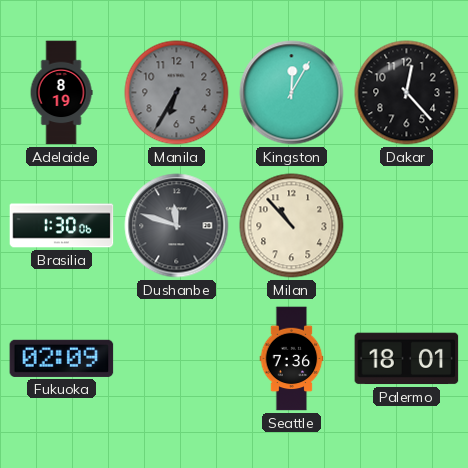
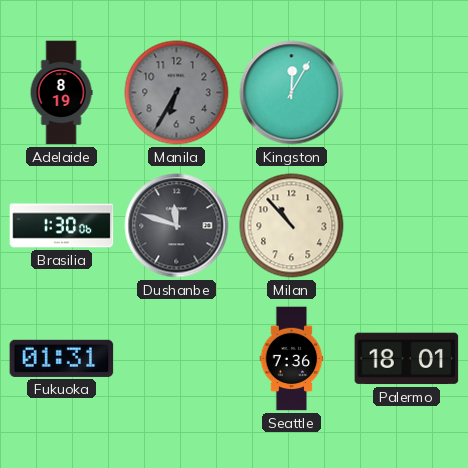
Dakar: 12:23 -> none
Fukuoka: 02:09 -> 01:31
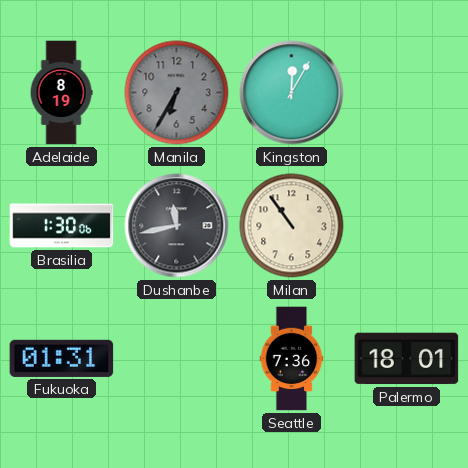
Dushanbe: 11:48 -> 11:43
Milan: 10:53 -> 10:54
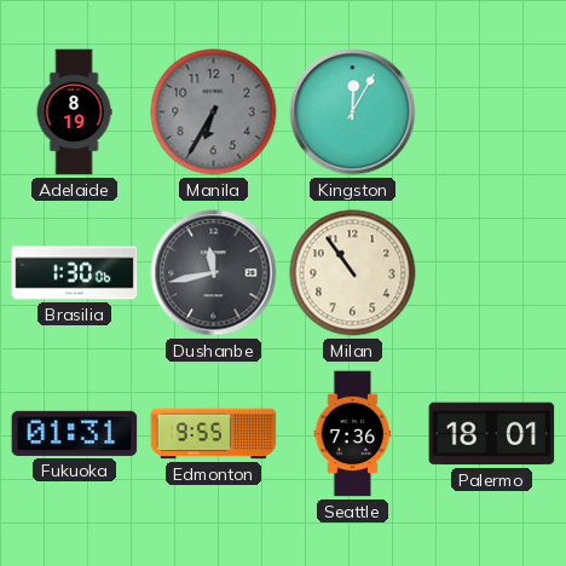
Edmonton: none -> 9:55
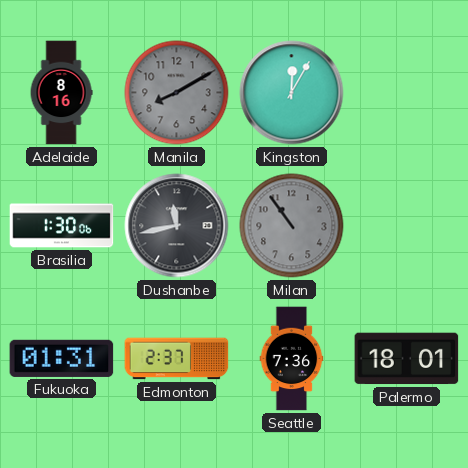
Adelaide: 8:19 -> 8:16
Manila: 6:35 -> 8:10
Milan dial: cream -> grey
Edmonton: 9:55 -> 2:37
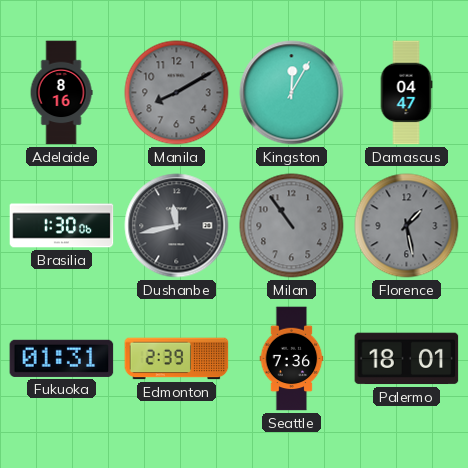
Damascus: none -> 04:47
Florence: none -> 1:28
Edmonton: 2:37 -> 2:39
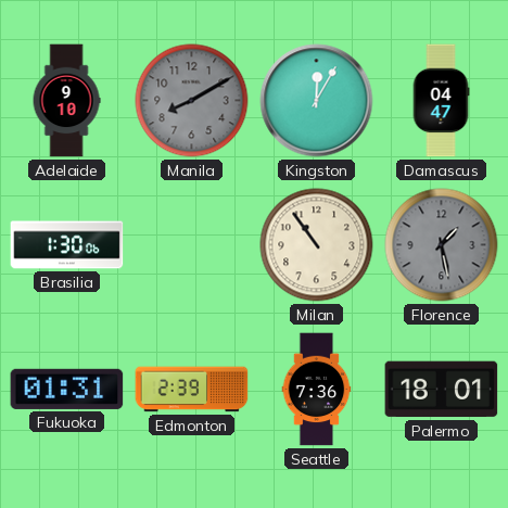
Adelaide: 8:16 -> 9:10
Dushanbe: 11:43 -> none
Milan dial: grey -> cream
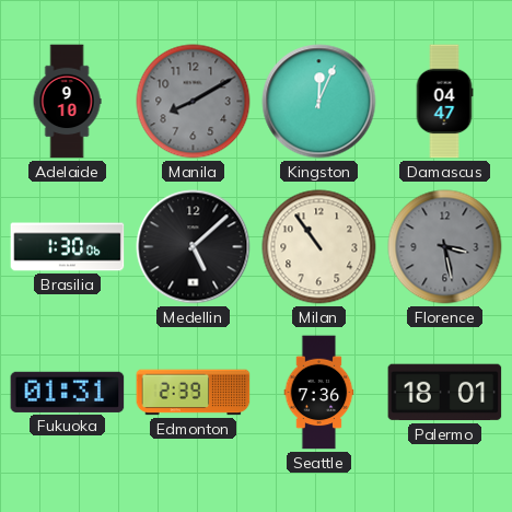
Kingston: 12:05 -> 12:04
Medellin: none -> 5:08
Florence: 1:28 -> 3:28
